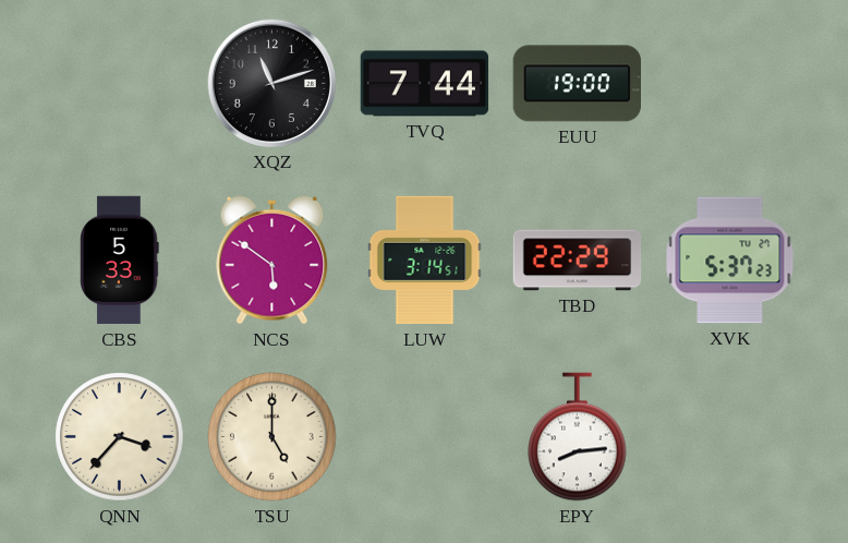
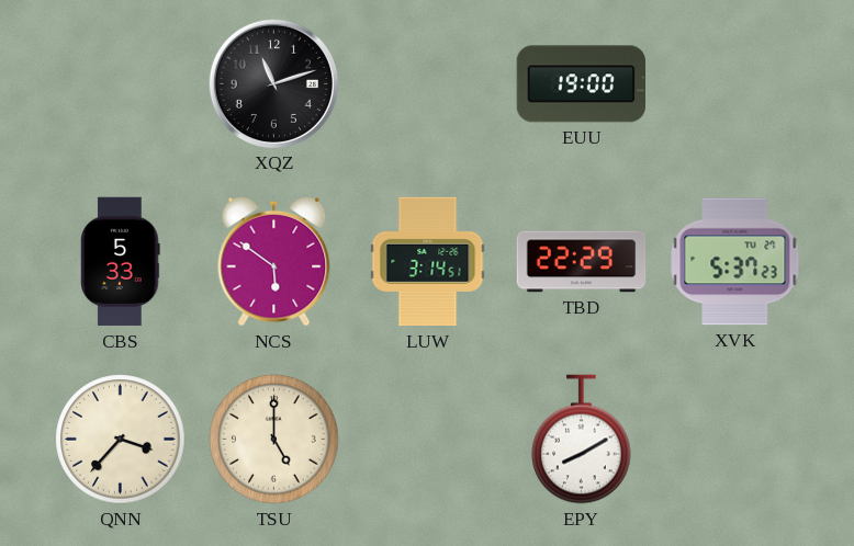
TVQ: 7:44 -> none
EPY: 8:14 -> 8:10
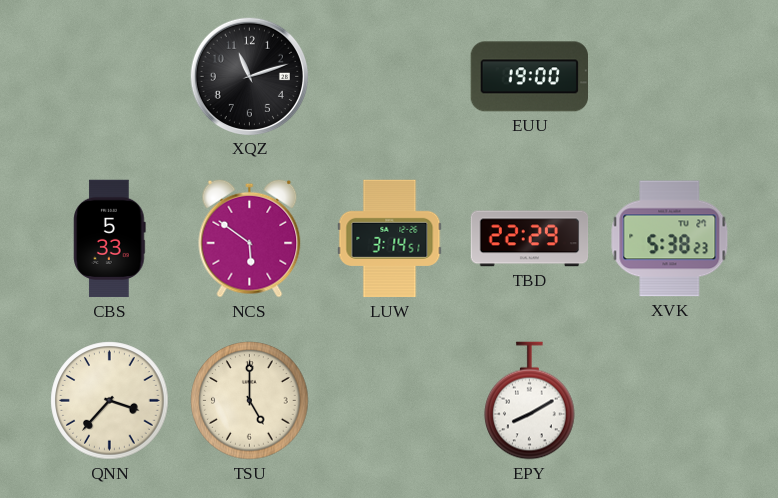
XVK: 5:37 -> 5:38
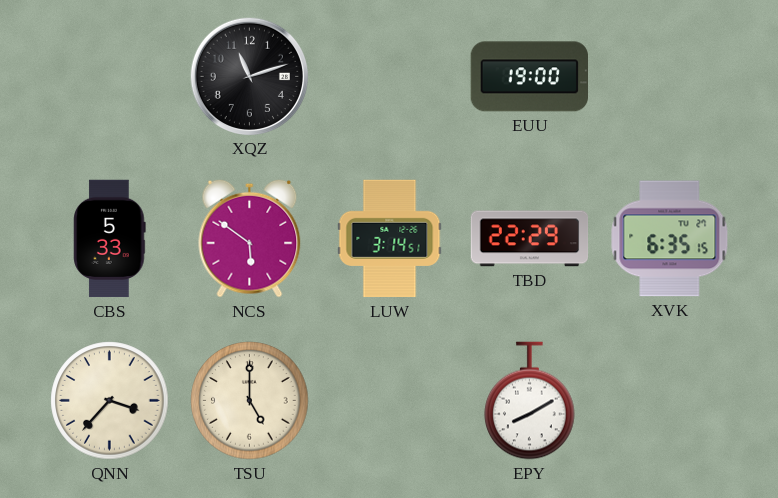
XVK: 5:38 -> 6:35
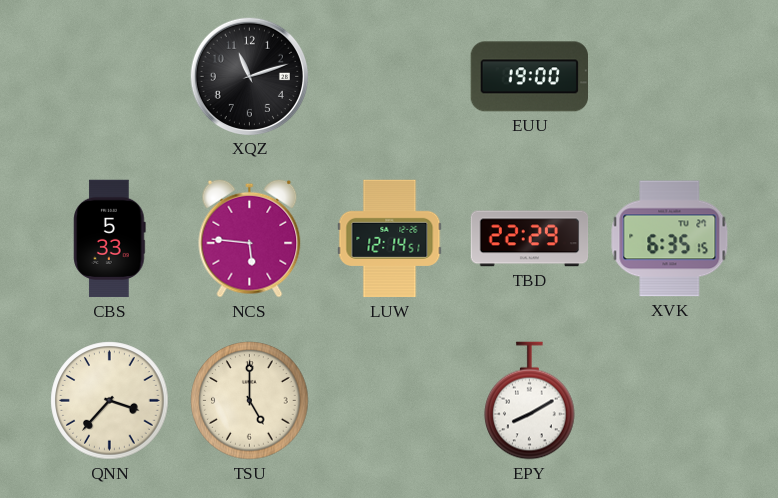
NCS: 5:51 -> 5:46
LUW: 3:14 -> 12:14
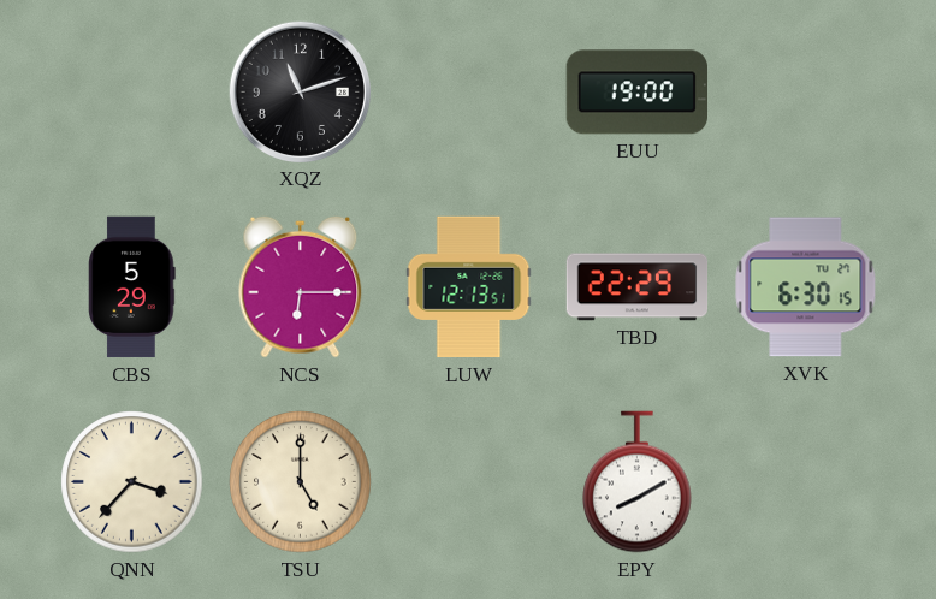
CBS: 5:33 -> 5:29
NCS: 5:46 -> 6:15
LUW: 12:14 -> 12:13
XVK: 6:35 -> 6:30
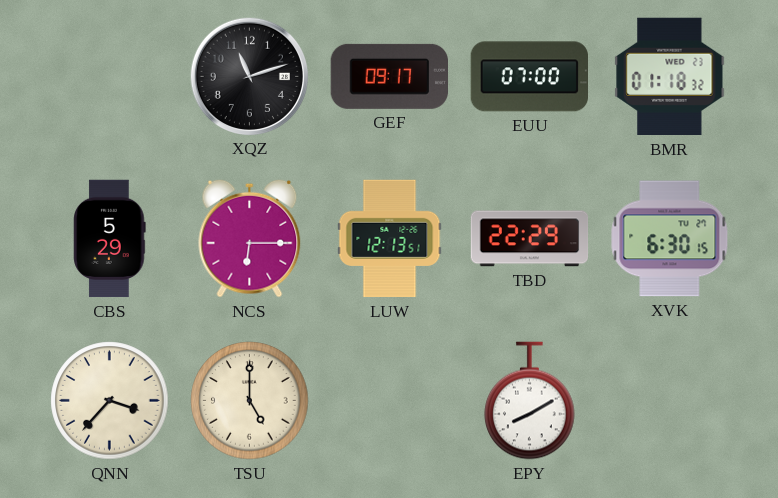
GEF: none -> 09:17
EUU: 19:00 -> 07:00
BMR: none -> 01:18
